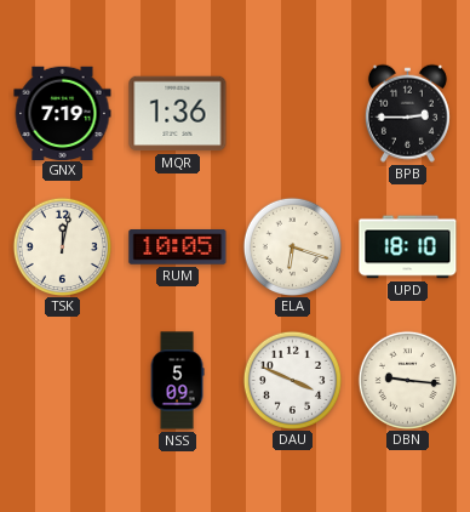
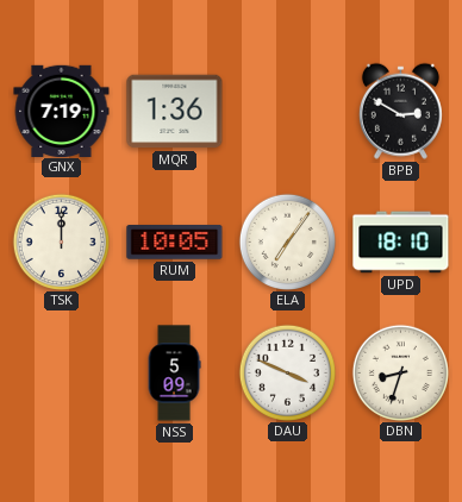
BPB: 2:45 -> 2:50
TSK: 12:02 -> 12:00
ELA: 6:18 -> 7:06
DBN: 9:16 -> 8:33
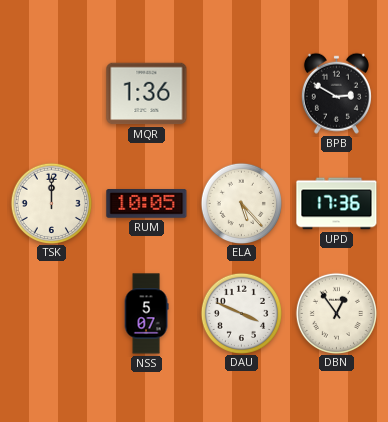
GNX: 7:19 -> none
ELA: 7:06 -> 5:23
UPD: 18:10 -> 17:36
NSS: 5:09 -> 5:07
DBN: 8:33 -> 12:54
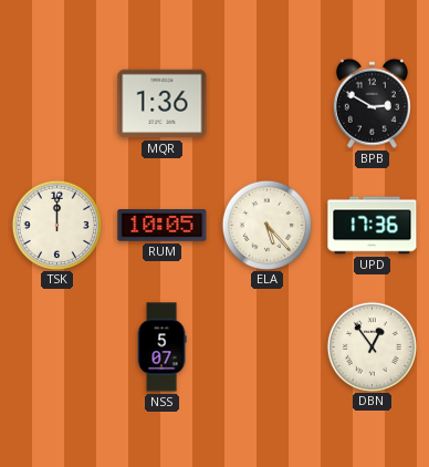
DAU: 3:49 -> none
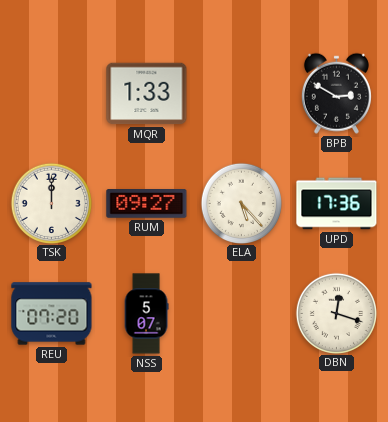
MQR: 1:36 -> 1:33
RUM: 10:05 -> 09:27
REU: none -> 07:20
DBN: 12:54 -> 12:18
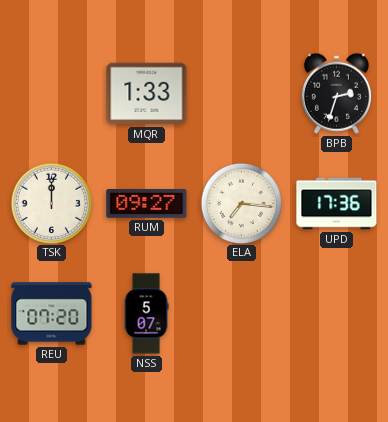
BPB: 2:50 -> 2:33
ELA: 5:23 -> 7:16
DBN: 12:18 -> none
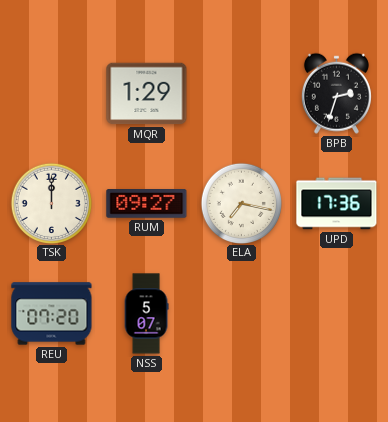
MQR: 1:33 -> 1:29
ELA: 7:16 -> 7:17
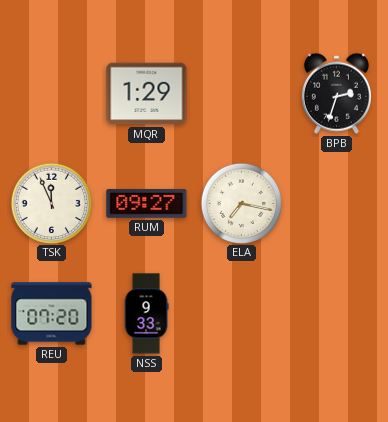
TSK: 12:00 -> 11:56
UPD: 17:36 -> none
NSS: 5:07 -> 9:33
